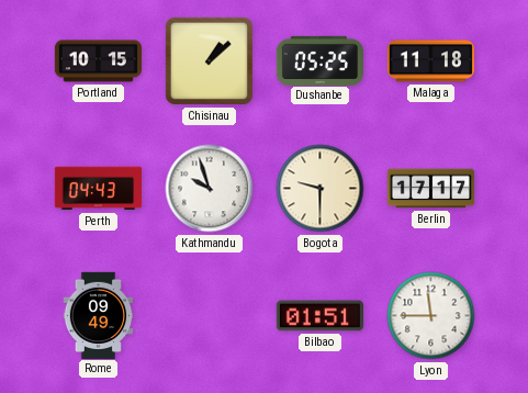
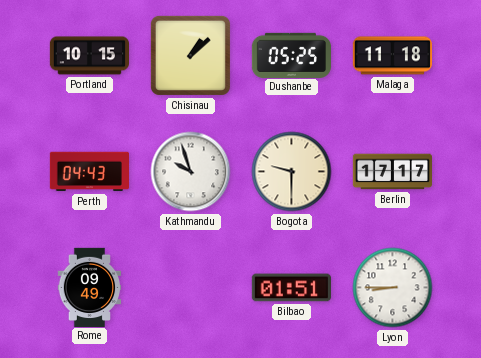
Lyon: 11:45 -> 8:45
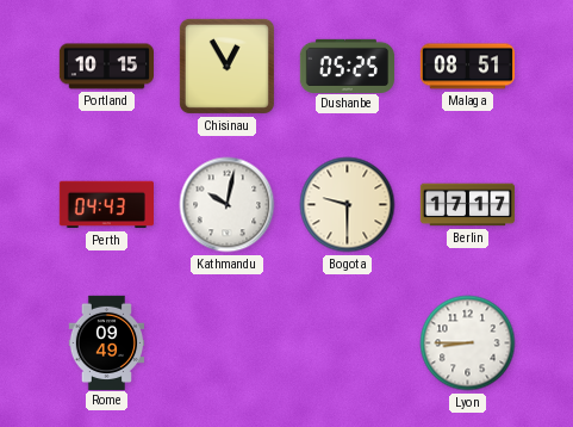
Chisinau: 1:08 -> 12:55
Malaga: 11:18 -> 08:51
Kathmandu: 9:57 -> 10:02
Bilbao: 01:51 -> none
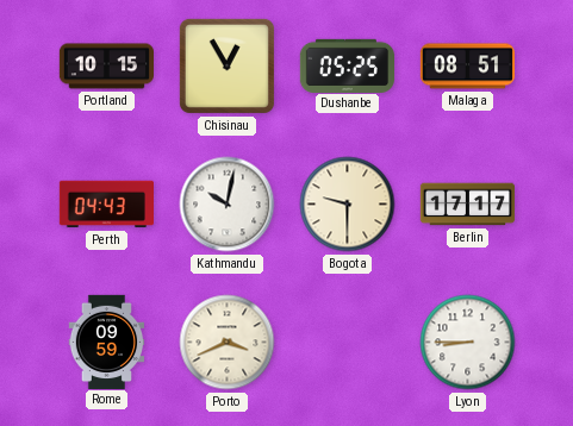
Rome: 09:49 -> 09:59
Porto: none -> 3:41
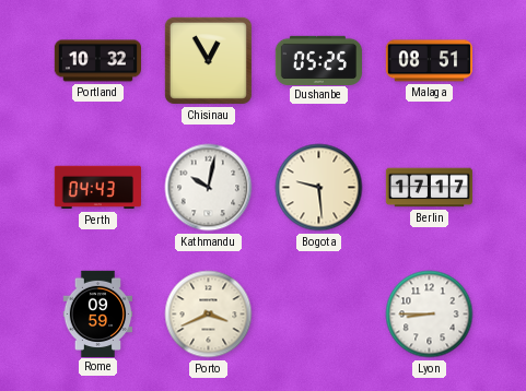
Portland: 10:15 -> 10:32
Bogota: 9:30 -> 9:29
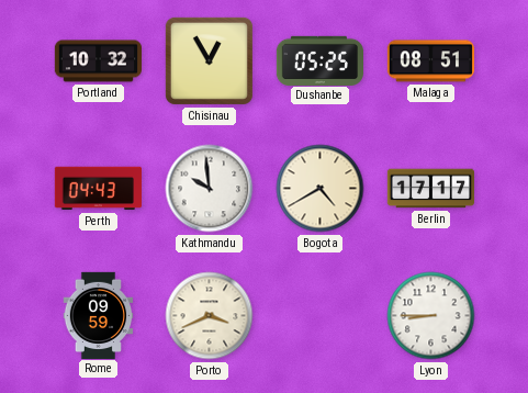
Kathmandu: 10:02 -> 9:59
Bogota: 9:29 -> 4:40
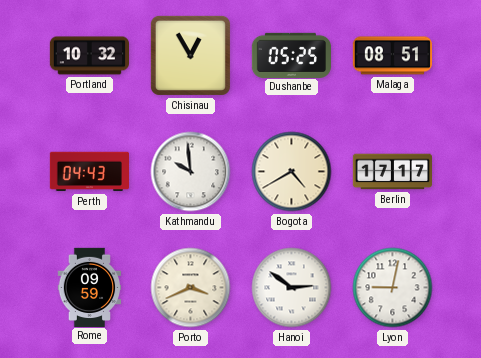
Hanoi: none -> 2:51
Lyon: 8:45 -> 9:02
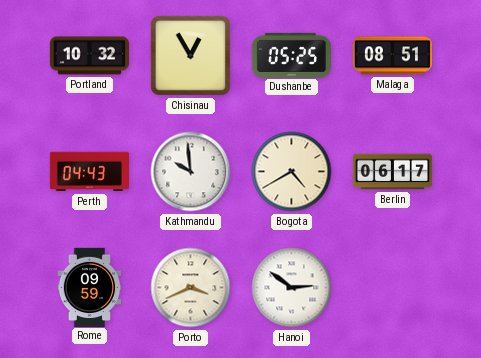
Berlin: 17:17 -> 06:17
Lyon: 9:02 -> none
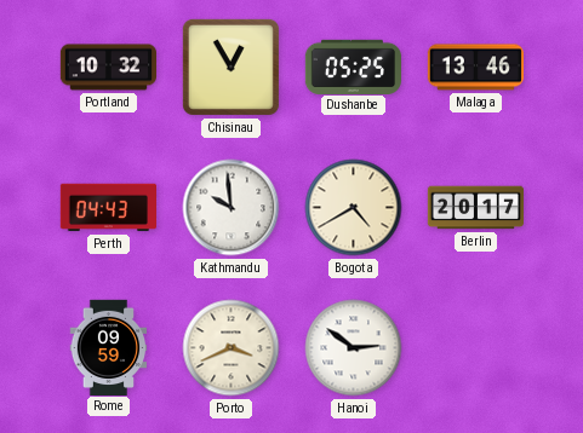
Malaga: 08:51 -> 13:46
Berlin: 06:17 -> 20:17
